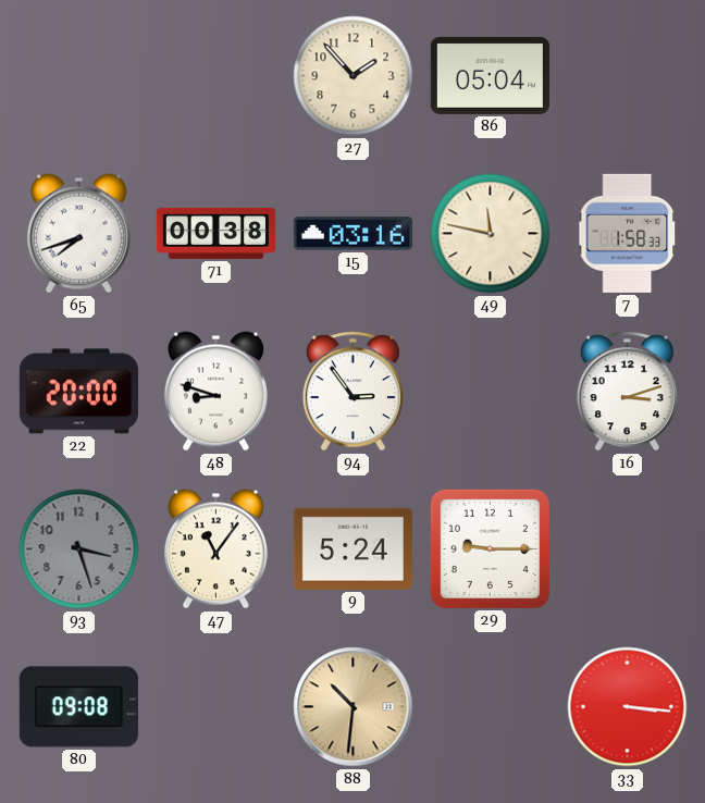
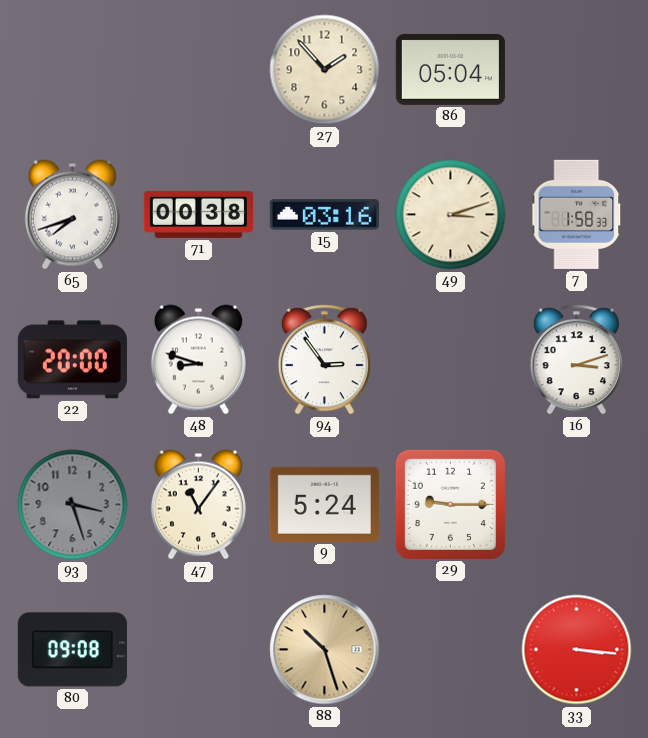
49: 11:47 -> 3:12
88: 10:31 -> 10:27
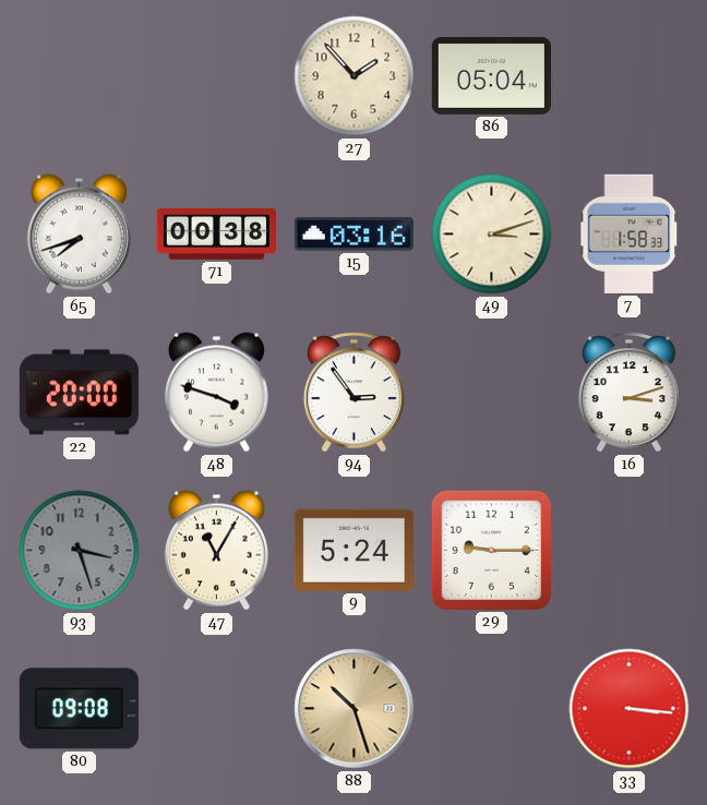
48: 8:48 -> 3:48
47: 11:06 -> 11:05
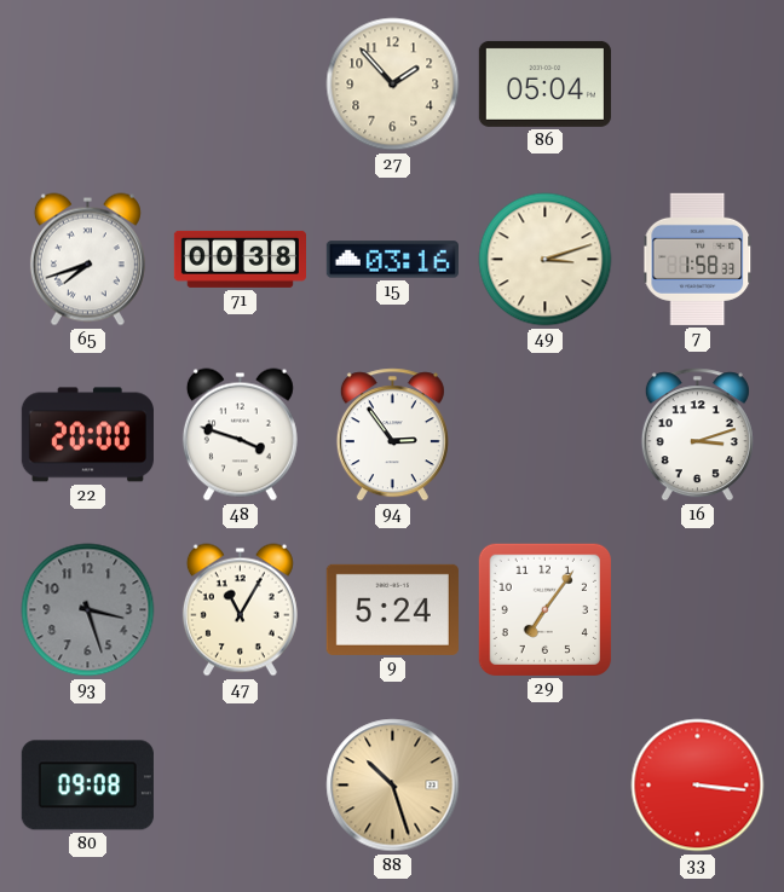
29: 9:15 -> 7:06
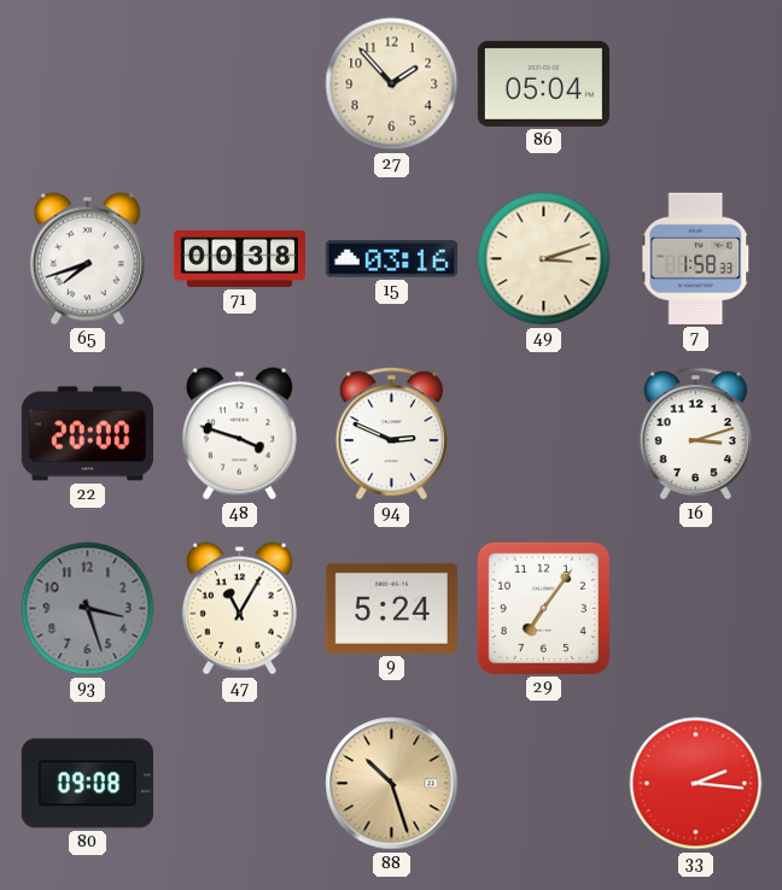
94: 2:54 -> 2:49
33: 3:16 -> 2:16
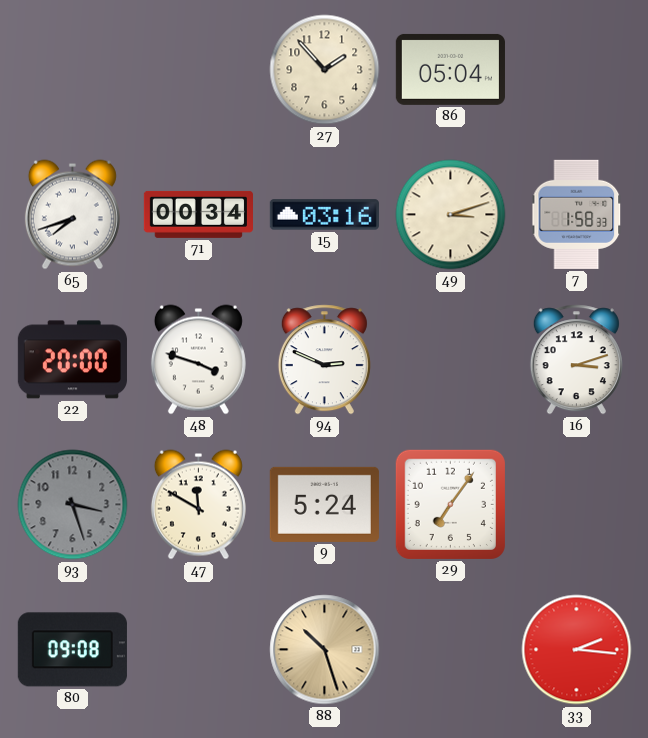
71: 00:38 -> 00:34
47: 11:05 -> 11:50
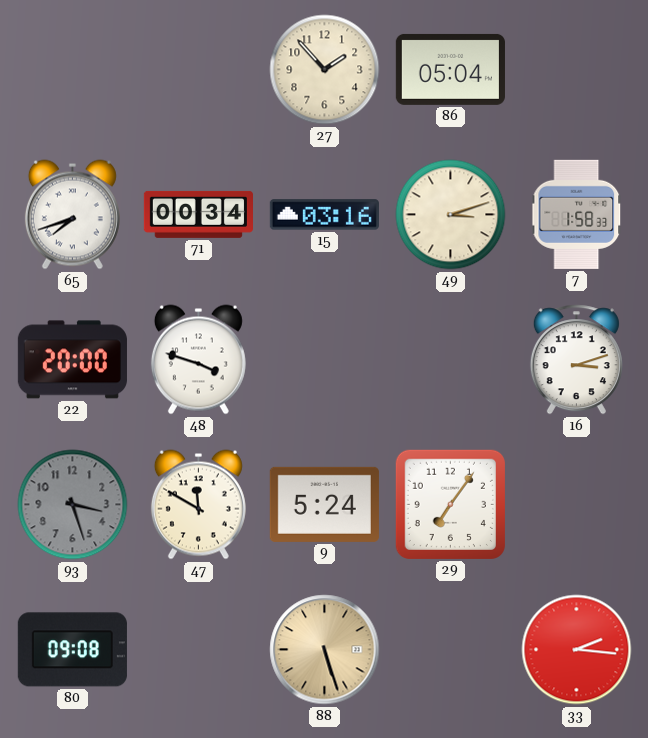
94: 2:49 -> none
88: 10:27 -> 5:27
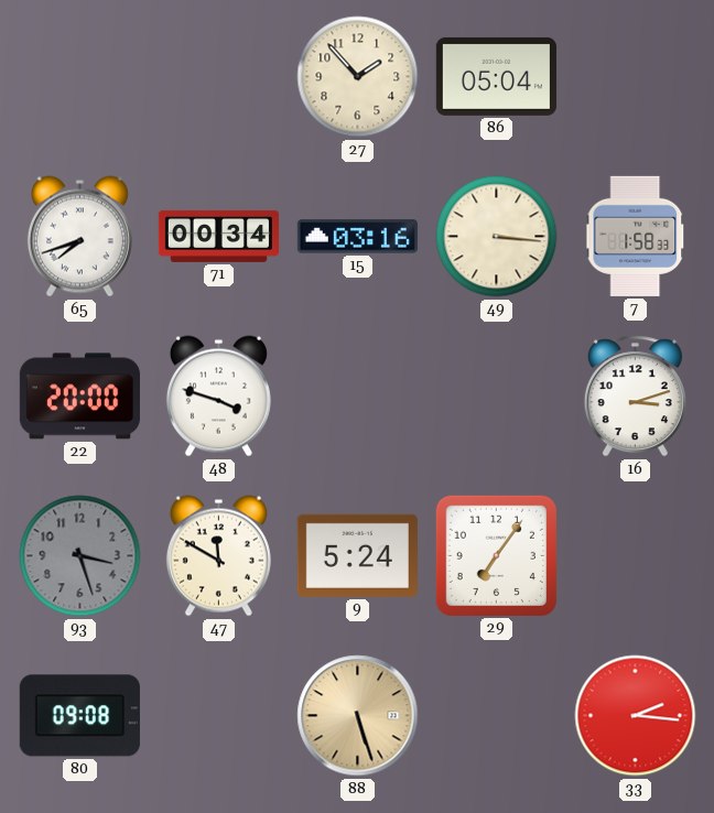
49: 3:12 -> 3:16
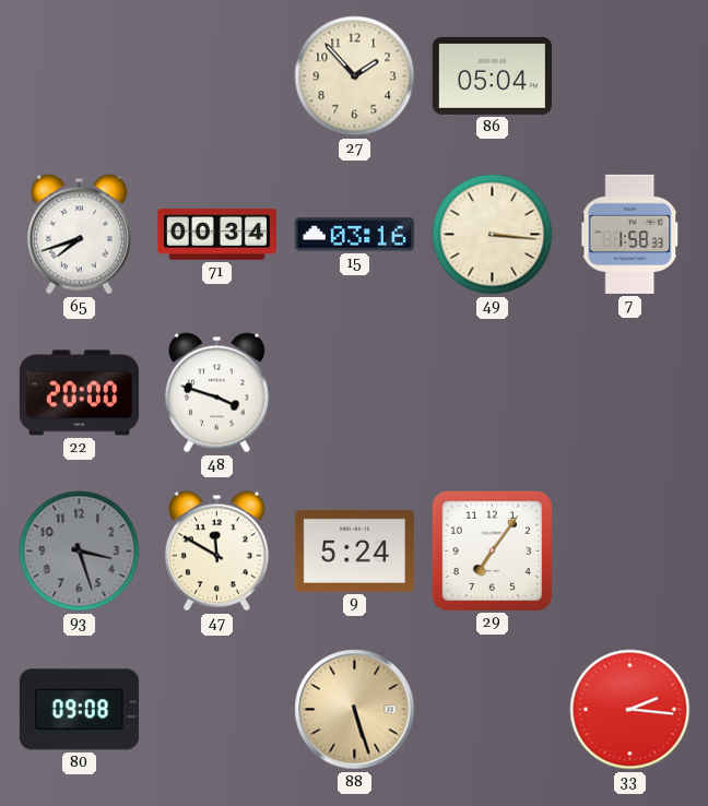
16: 3:12 -> none
